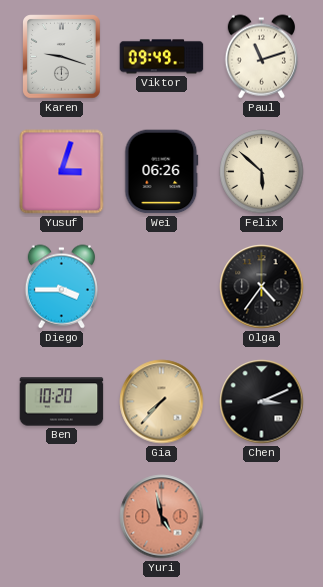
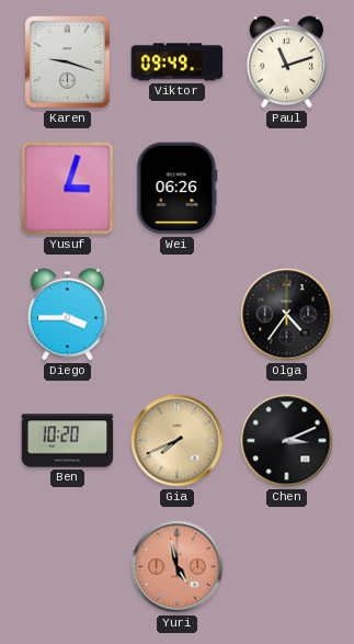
Felix: 5:52 -> none
Gia: 7:37 -> 7:41
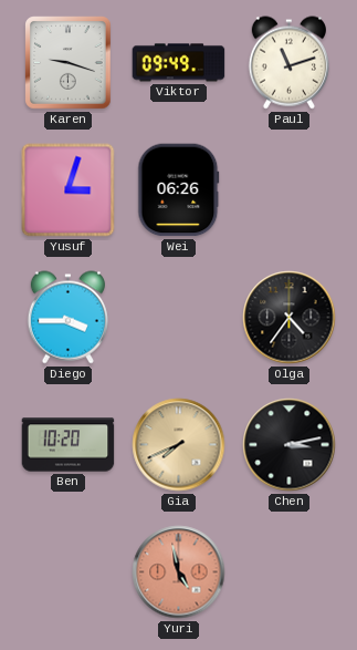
Chen: 3:11 -> 3:13
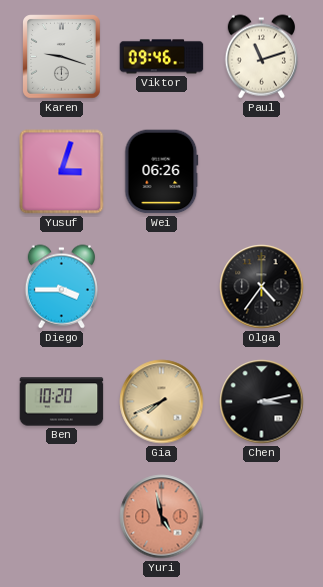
Viktor: 09:49 -> 09:46
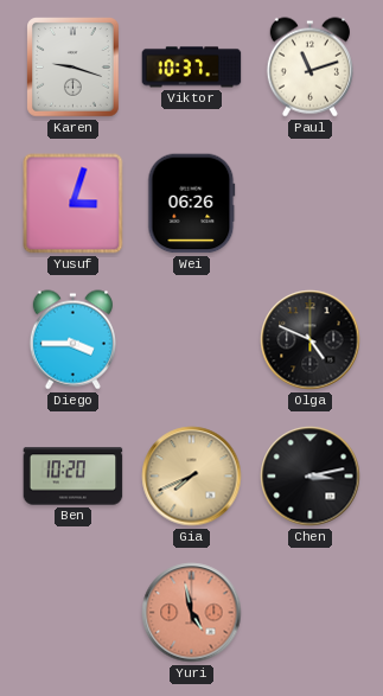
Viktor: 09:46 -> 10:37
Olga: 4:36 -> 4:49
